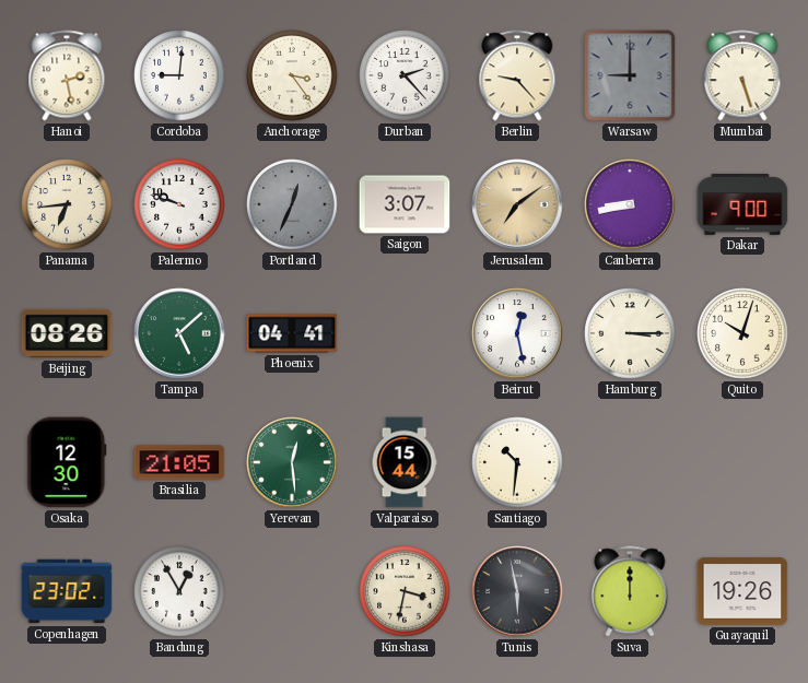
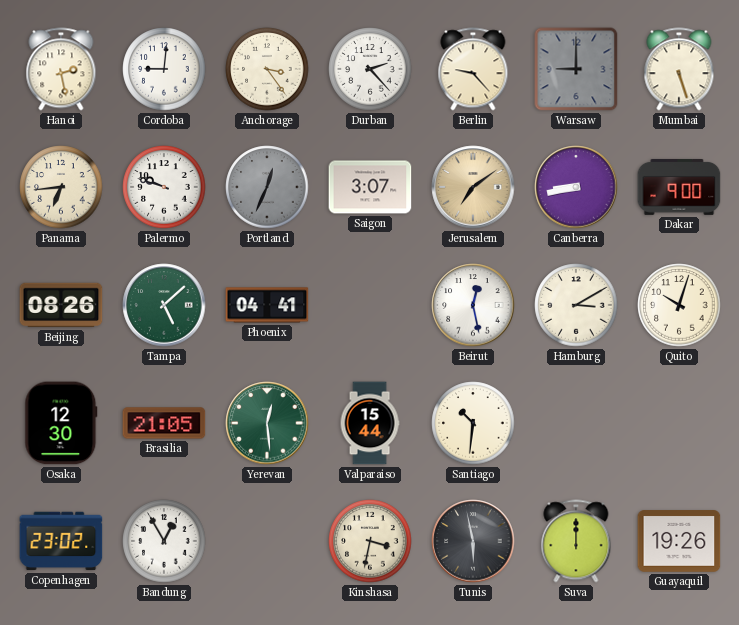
Hamburg: 3:15 -> 3:10
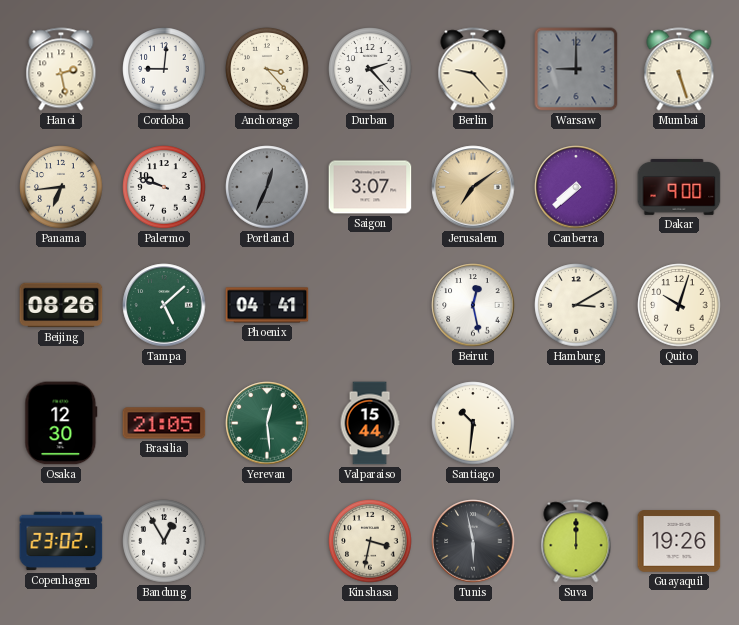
Anchorage: 3:24 -> 3:23
Canberra: 8:43 -> 7:38
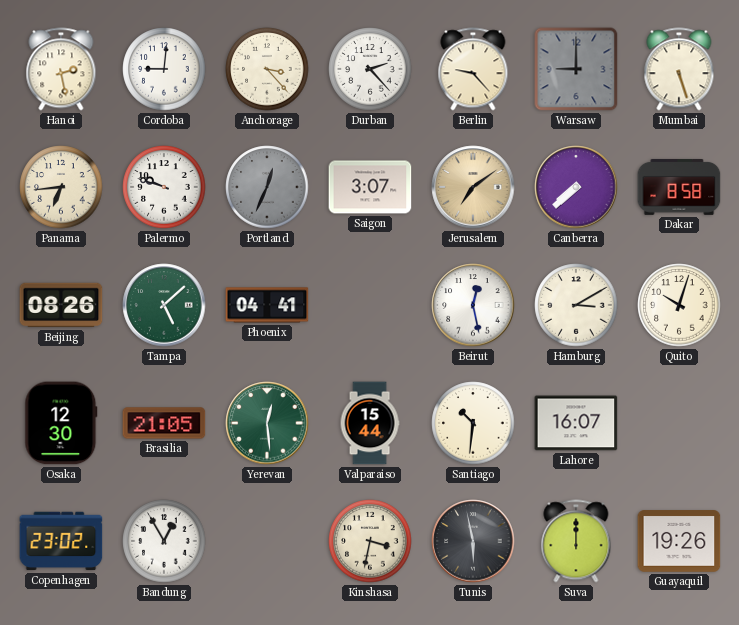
Dakar: 9:00 -> 8:58
Lahore: none -> 16:07
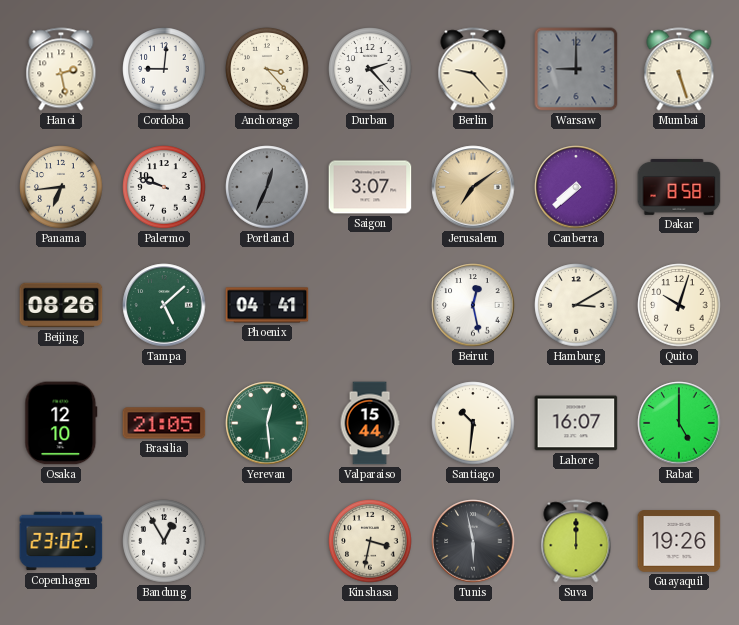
Osaka: 12:30 -> 12:10
Rabat: none -> 5:00
